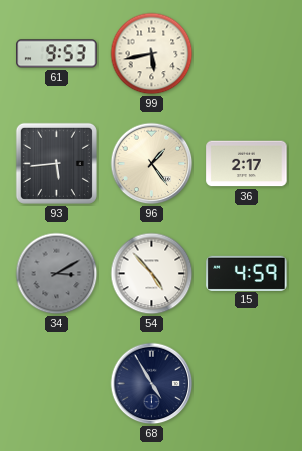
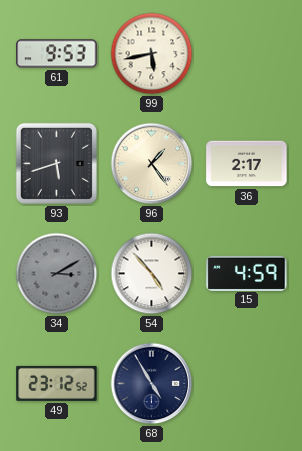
93: 5:44 -> 5:42
49: none -> 23:12
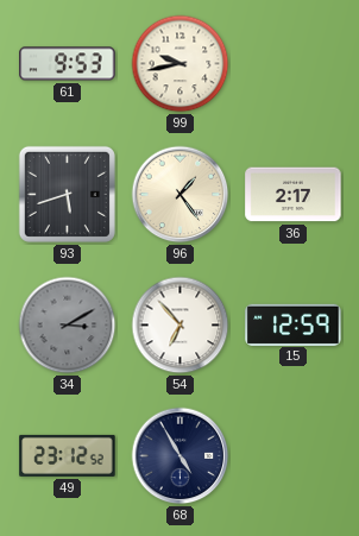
99: 5:43 -> 9:43
54: 4:53 -> 6:53
15: 4:59 -> 12:59
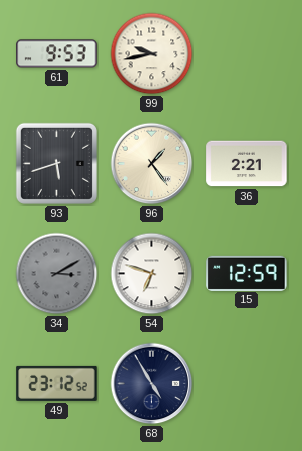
36: 2:17 -> 2:21
54: 6:53 -> 6:48
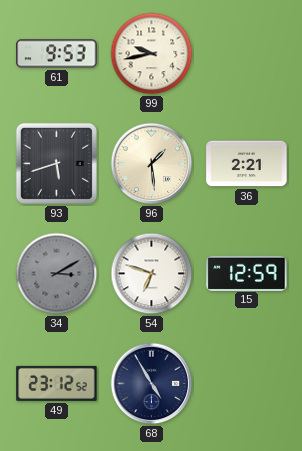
96: 1:24 -> 1:29
